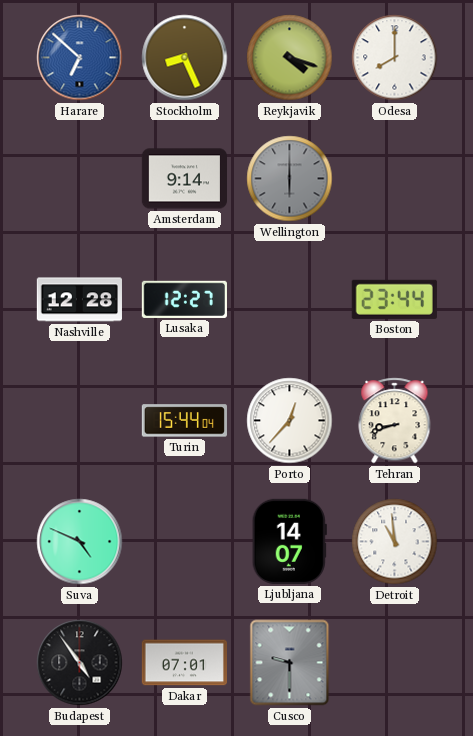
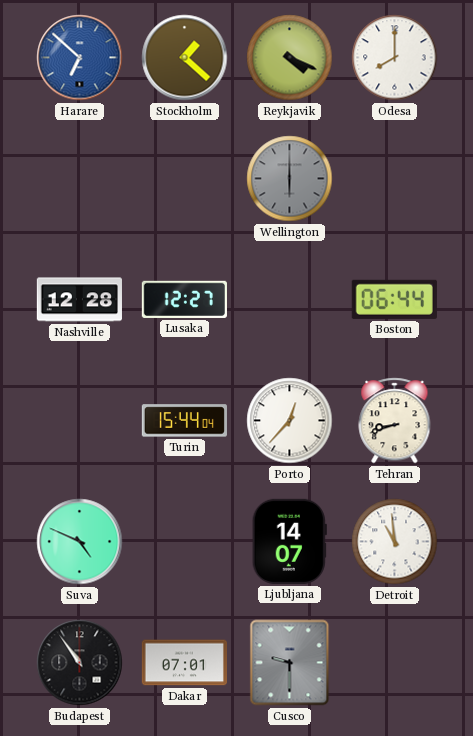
Stockholm: 8:26 -> 1:22
Reykjavik: 4:18 -> 4:19
Amsterdam: 9:14 -> none
Boston: 23:44 -> 06:44
Budapest: 4:54 -> 10:54
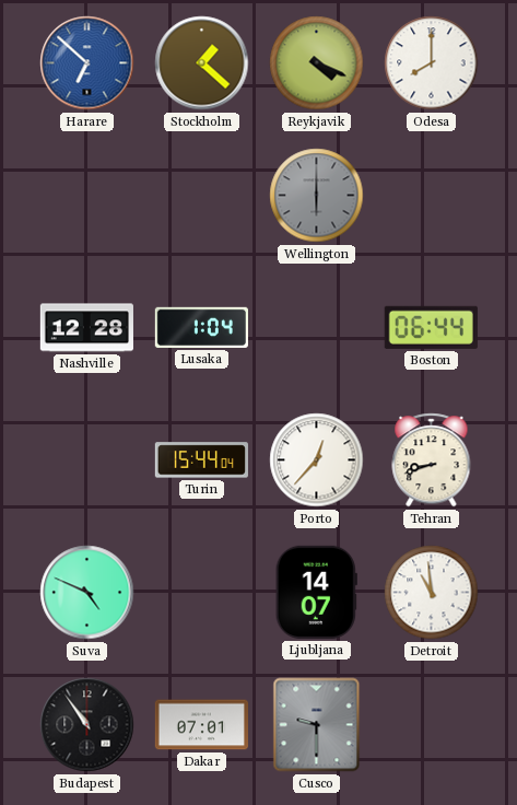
Lusaka: 12:27 -> 1:04
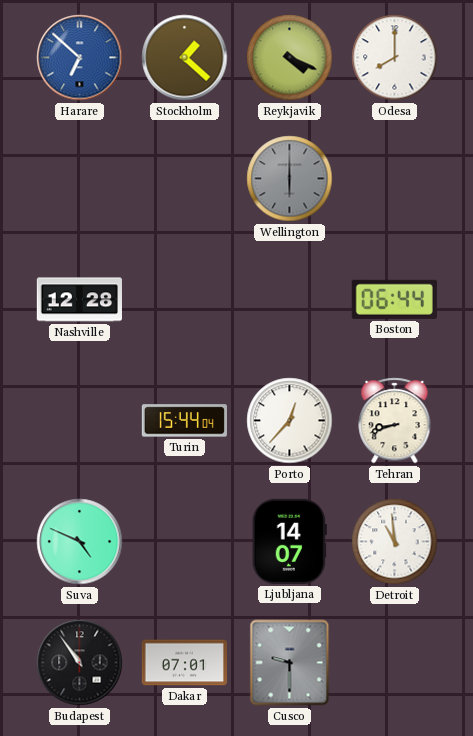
Lusaka: 1:04 -> none
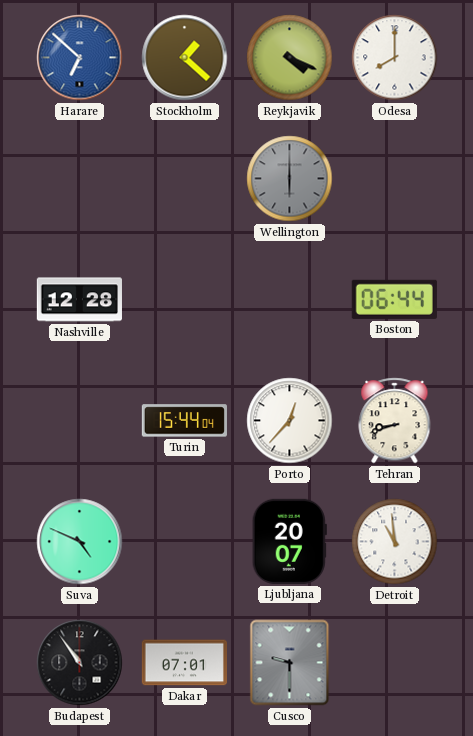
Ljubljana: 14:07 -> 20:07
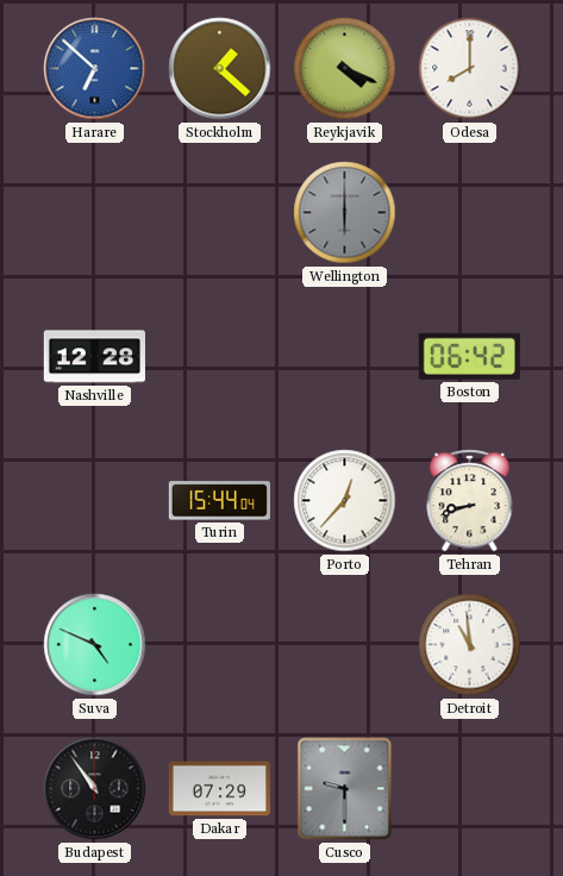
Boston: 06:44 -> 06:42
Ljubljana: 20:07 -> none
Dakar: 07:01 -> 07:29
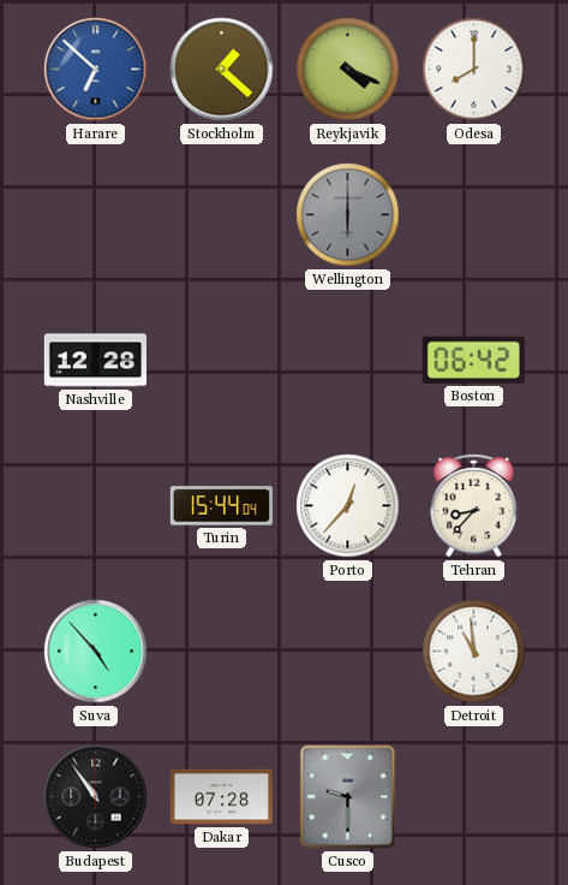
Tehran: 8:42 -> 8:37
Suva: 4:49 -> 4:53
Dakar: 07:29 -> 07:28
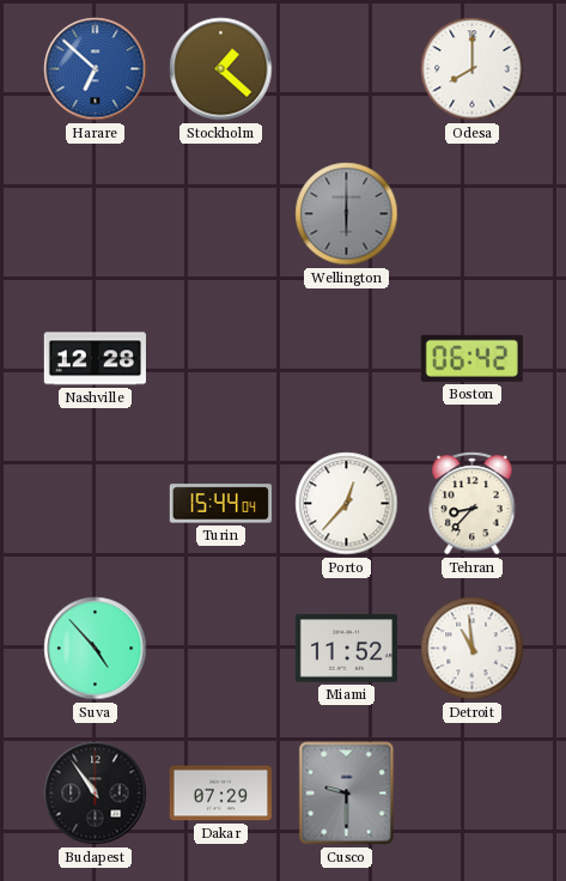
Reykjavik: 4:19 -> none
Miami: none -> 11:52
Dakar: 07:28 -> 07:29
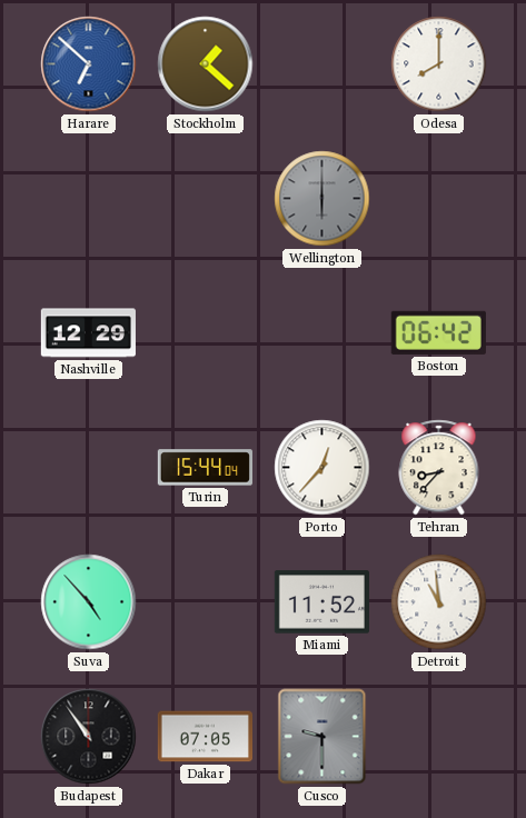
Nashville: 12:28 -> 12:29
Dakar: 07:29 -> 07:05
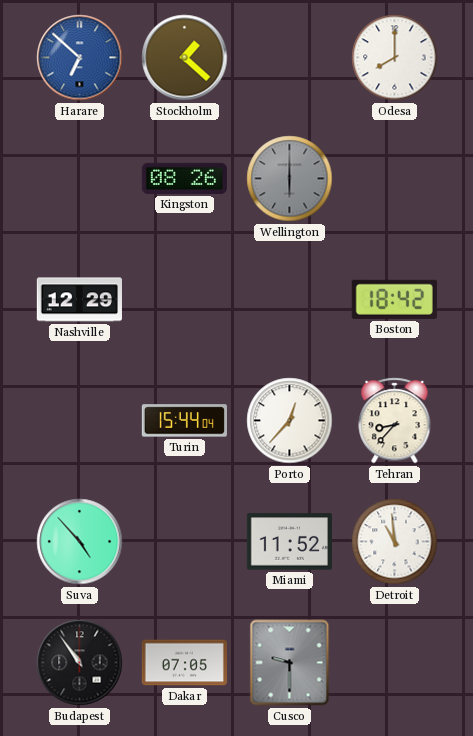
Kingston: none -> 08:26
Boston: 06:42 -> 18:42
